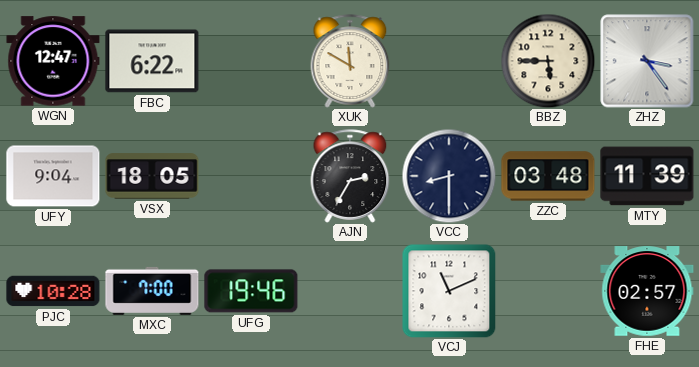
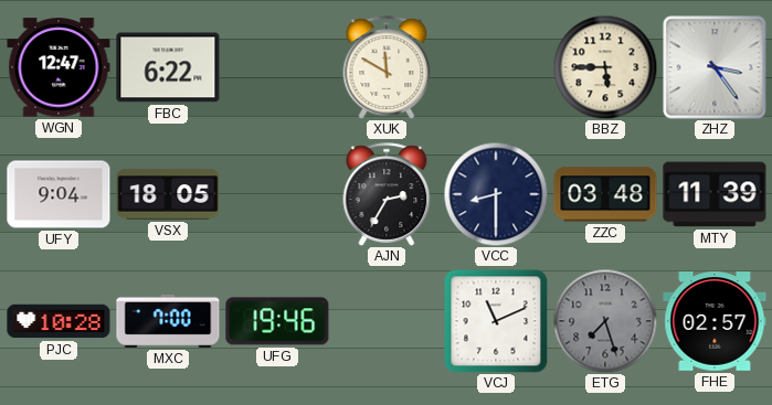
ETG: none -> 7:27
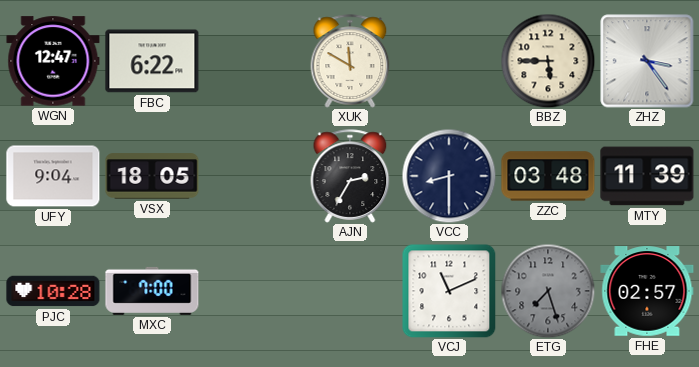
UFG: 19:46 -> none
